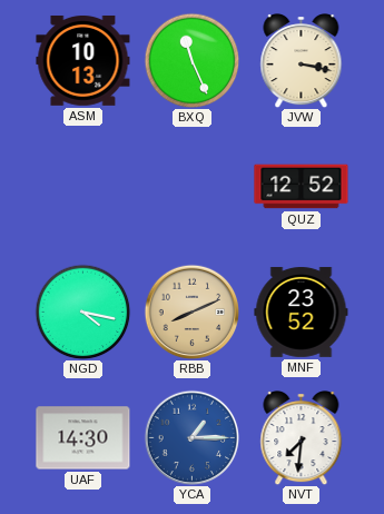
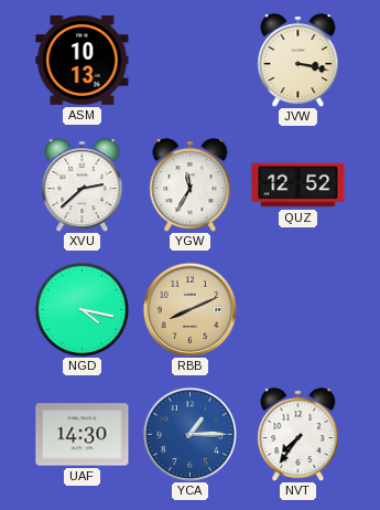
BXQ: 11:26 -> none
XVU: none -> 2:38
YGW: none -> 11:35
MNF: 23:52 -> none
NVT: 7:31 -> 7:36
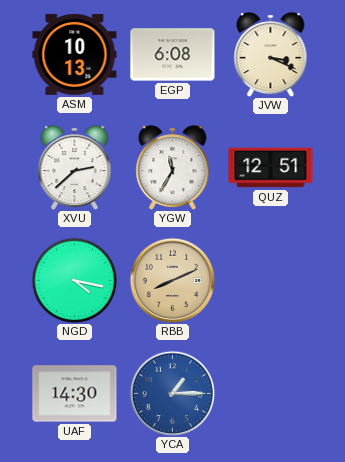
EGP: none -> 6:08
JVW: 3:17 -> 3:19
QUZ: 12:52 -> 12:51
NVT: 7:36 -> none
